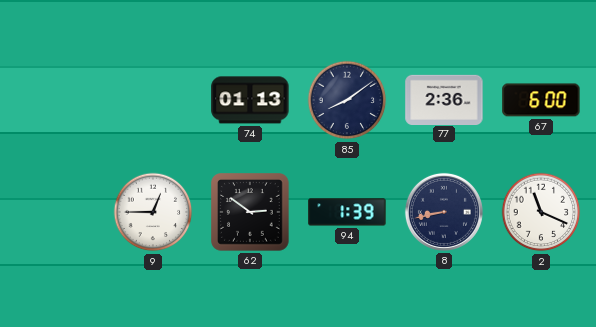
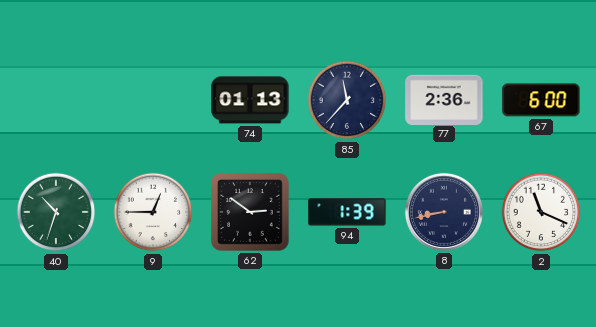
85: 8:09 -> 11:37
40: none -> 10:33
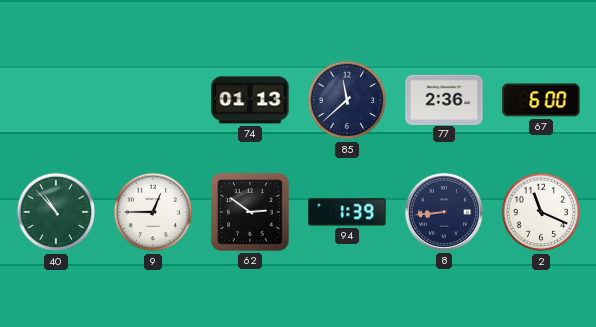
85: 11:37 -> 11:38
40: 10:33 -> 10:53
8: 8:43 -> 8:44
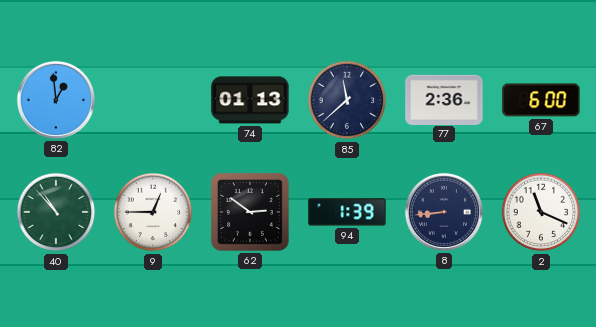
82: none -> 12:59
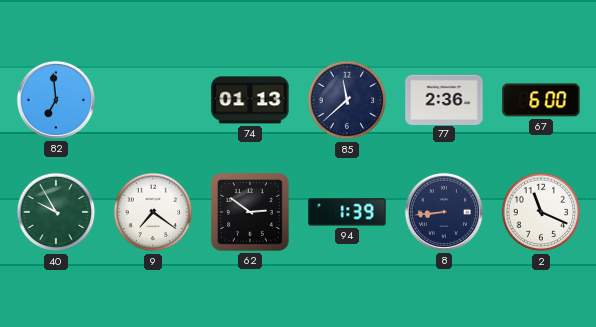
82: 12:59 -> 6:59
40: 10:53 -> 9:55
9: 12:45 -> 7:21
